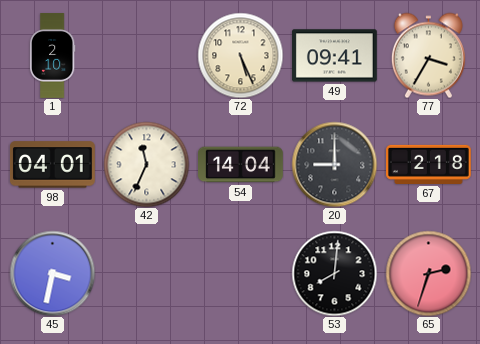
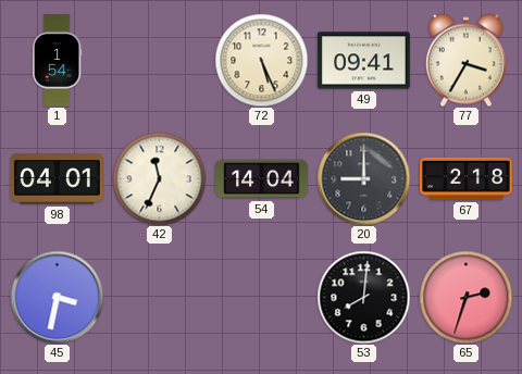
1: 2:10 -> 1:54
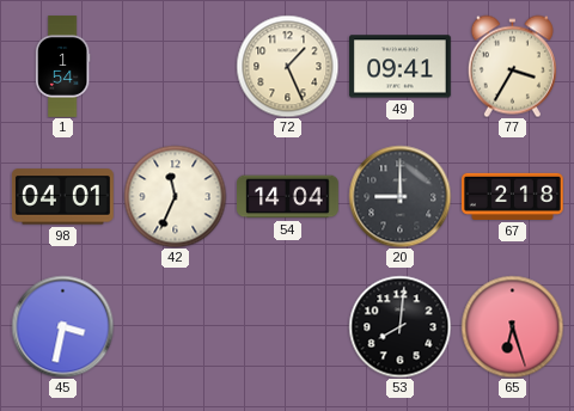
72: 5:26 -> 1:26
65: 2:33 -> 6:27
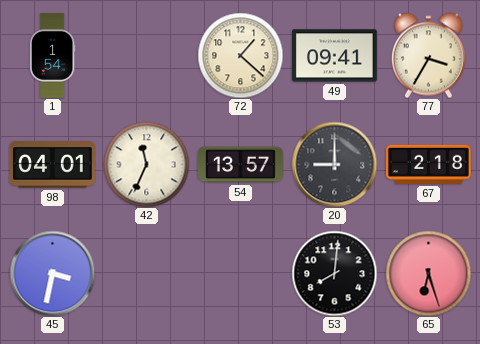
72: 1:26 -> 1:22
54: 14:04 -> 13:57
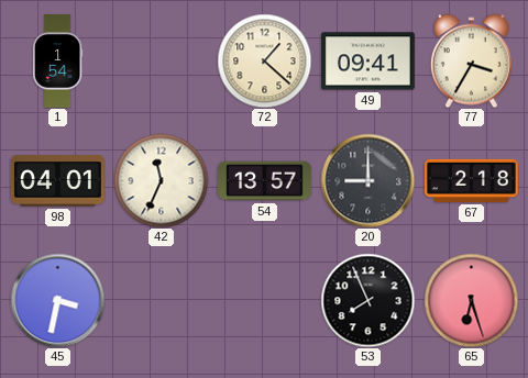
53: 8:01 -> 7:56
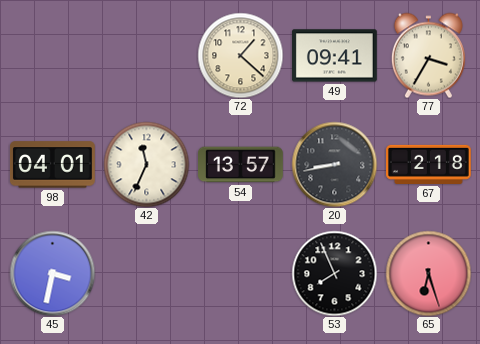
1: 1:54 -> none
20: 9:00 -> 8:43
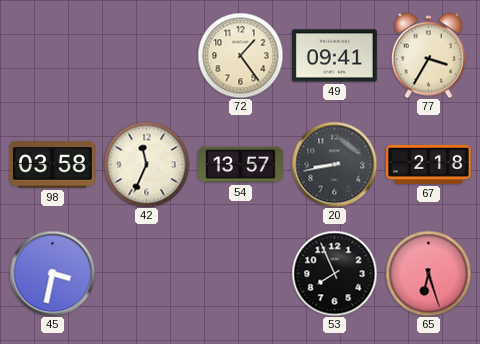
72: 1:22 -> 1:24
98: 04:01 -> 03:58
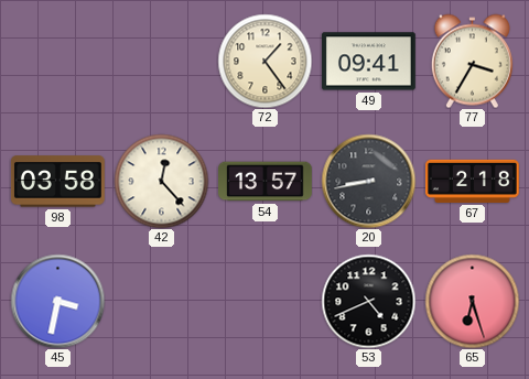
42: 11:34 -> 12:23
53: 7:56 -> 4:41
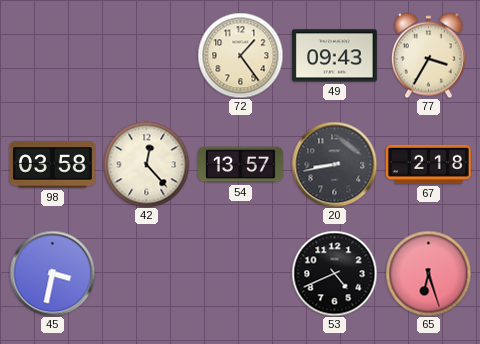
49: 09:41 -> 09:43
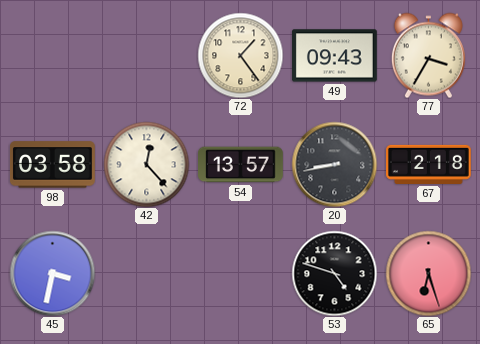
53: 4:41 -> 4:48
